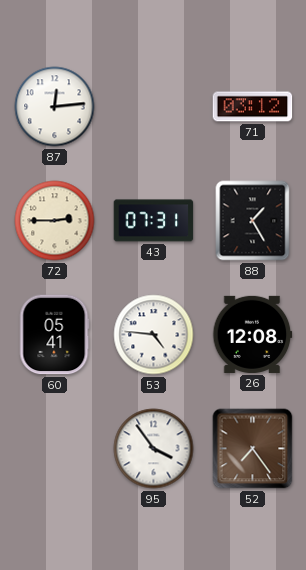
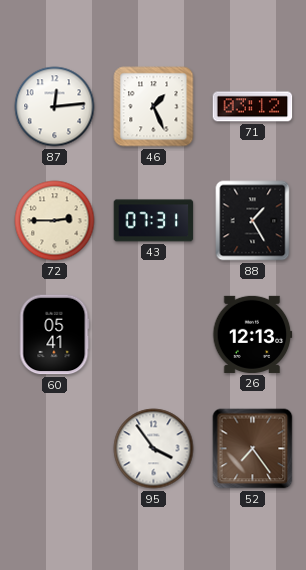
46: none -> 1:26
53: 4:46 -> none
26: 12:08 -> 12:13
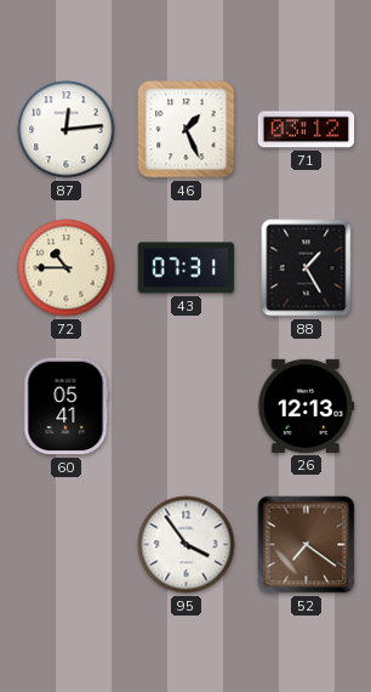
72: 2:45 -> 10:45
52: 7:24 -> 7:21
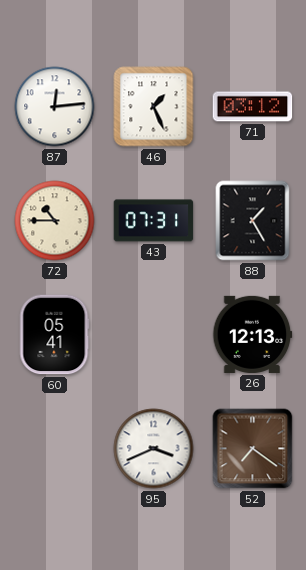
95: 3:54 -> 3:41
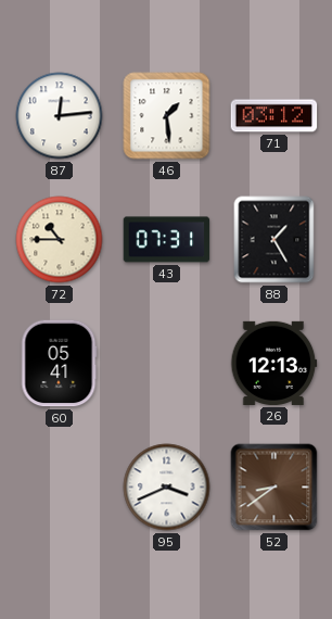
46: 1:26 -> 1:29
52: 7:21 -> 8:39
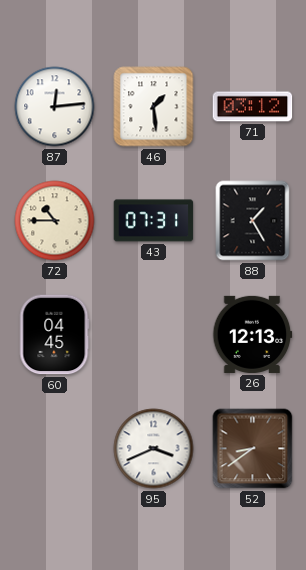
60: 05:41 -> 04:45
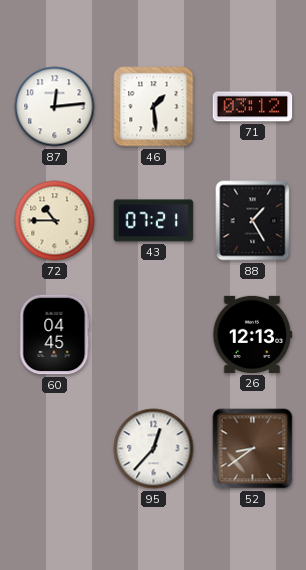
43: 07:31 -> 07:21
95: 3:41 -> 12:37
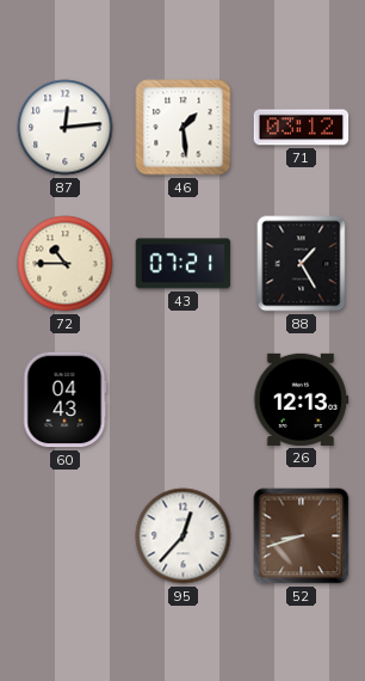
60: 04:45 -> 04:43
52: 8:39 -> 8:42
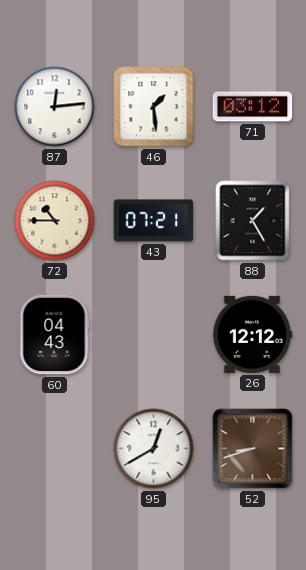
26: 12:13 -> 12:12
95: 12:37 -> 12:40
